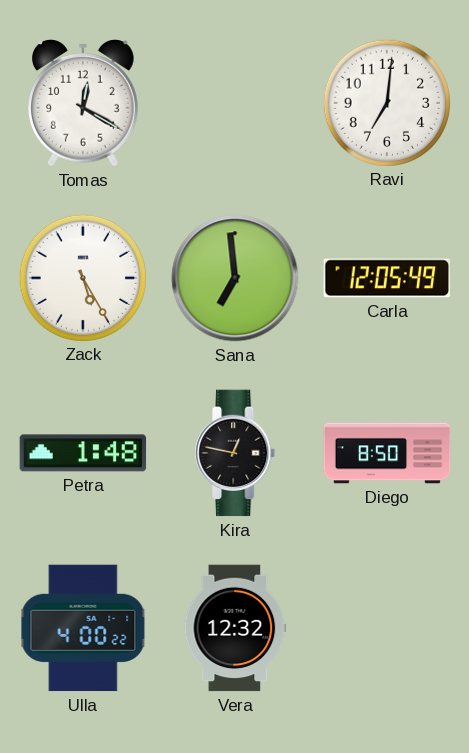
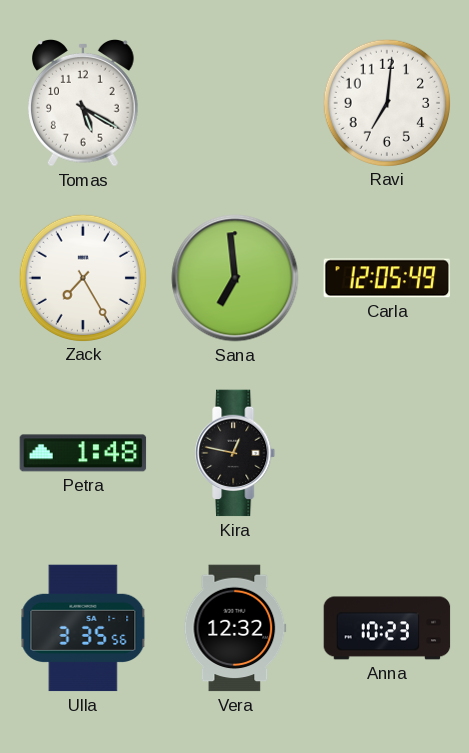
Tomas: 12:20 -> 5:20
Zack: 5:25 -> 7:25
Diego: 8:50 -> none
Ulla: 4:00 -> 3:35
Anna: none -> 10:23
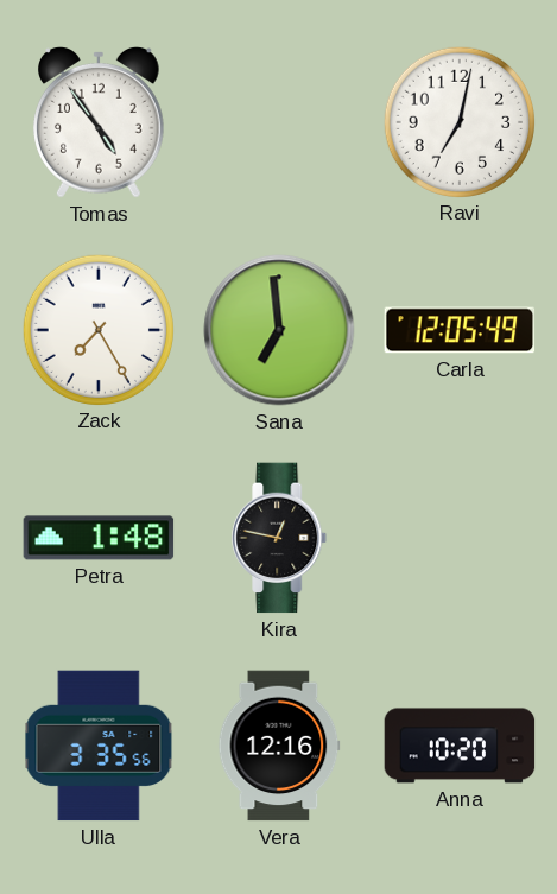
Tomas: 5:20 -> 4:54
Ravi: 7:01 -> 7:02
Vera: 12:32 -> 12:16
Anna: 10:23 -> 10:20
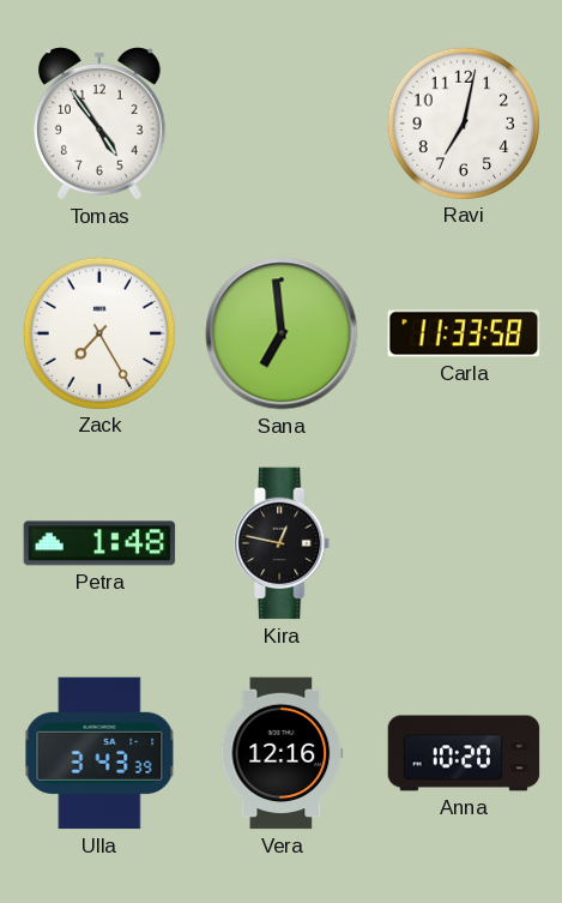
Carla: 12:05 -> 11:33
Ulla: 3:35 -> 3:43
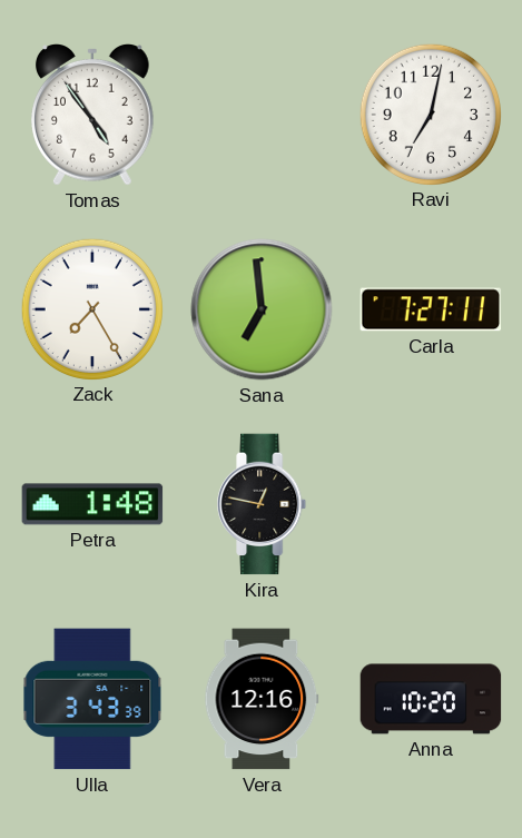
Carla: 11:33 -> 7:27
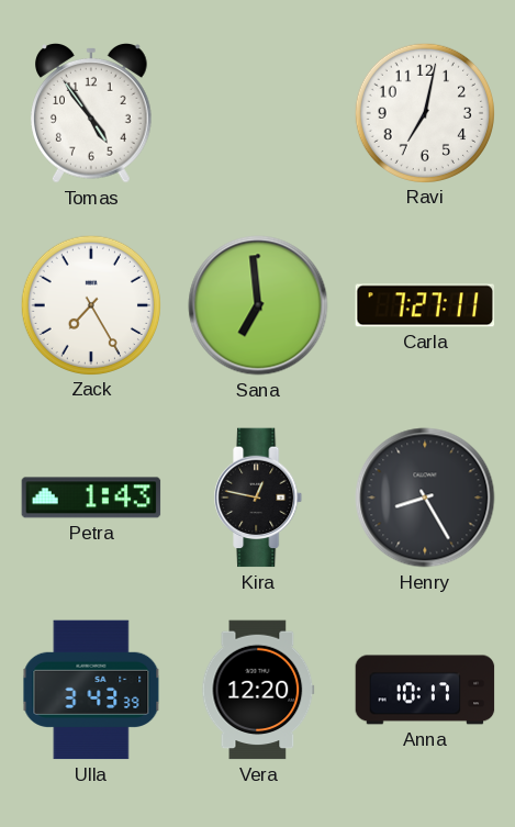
Petra: 1:48 -> 1:43
Henry: none -> 8:25
Vera: 12:16 -> 12:20
Anna: 10:20 -> 10:17
